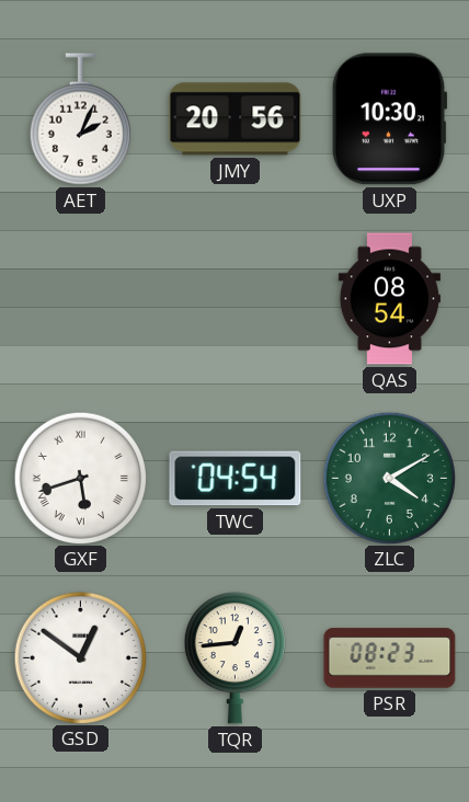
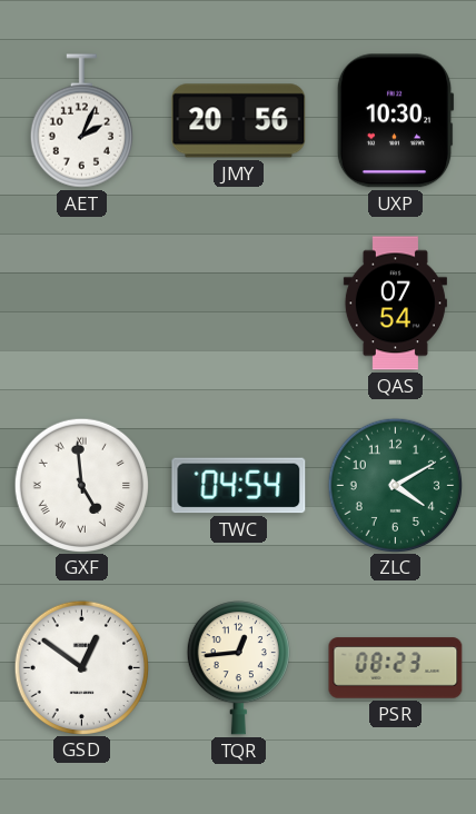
QAS: 08:54 -> 07:54
GXF: 5:42 -> 4:59
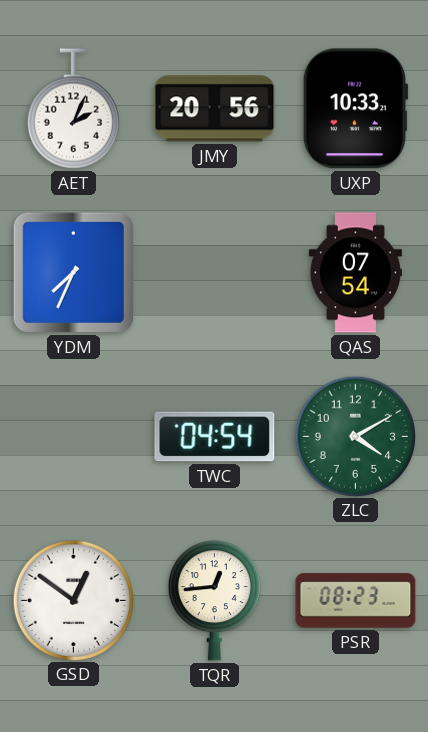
UXP: 10:30 -> 10:33
YDM: none -> 7:34
GXF: 4:59 -> none
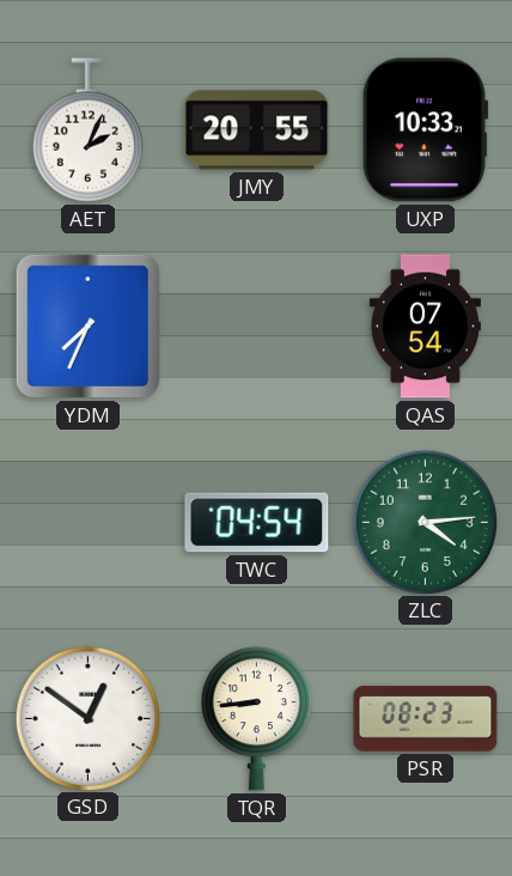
JMY: 20:56 -> 20:55
ZLC: 4:10 -> 4:14
TQR: 12:44 -> 8:44
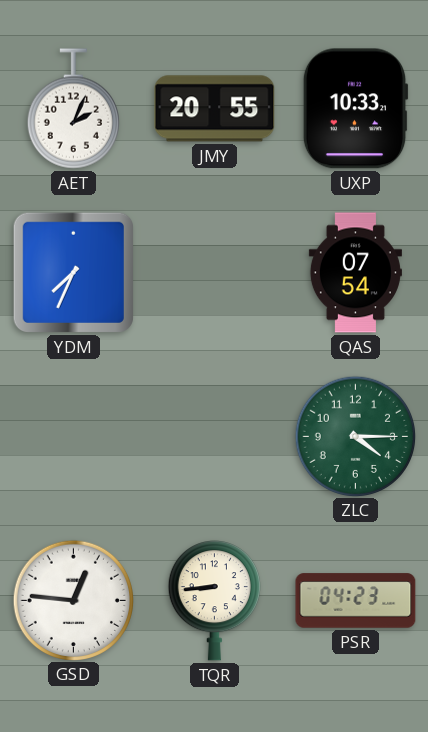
TWC: 04:54 -> none
ZLC: 4:14 -> 4:15
GSD: 12:51 -> 12:46
PSR: 08:23 -> 04:23
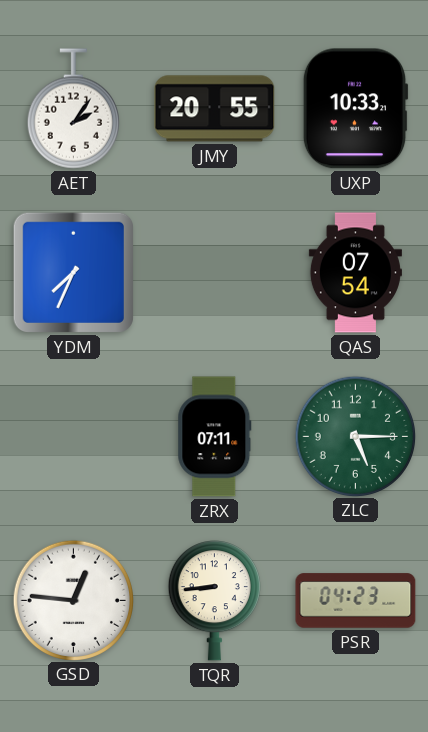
AET: 2:04 -> 2:06
ZRX: none -> 07:11
ZLC: 4:15 -> 5:15
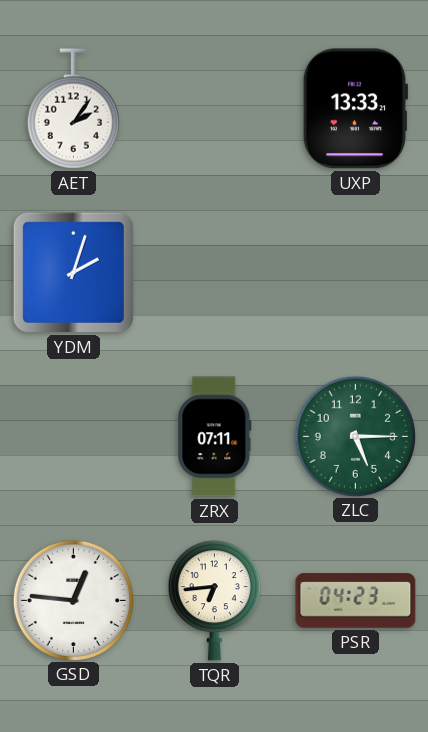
JMY: 20:55 -> none
UXP: 10:33 -> 13:33
YDM: 7:34 -> 2:03
QAS: 07:54 -> none
TQR: 8:44 -> 6:44
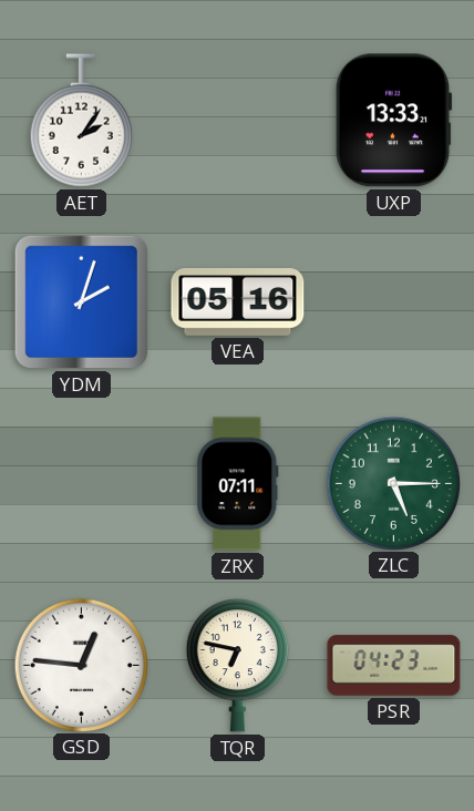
VEA: none -> 05:16
TQR: 6:44 -> 6:47
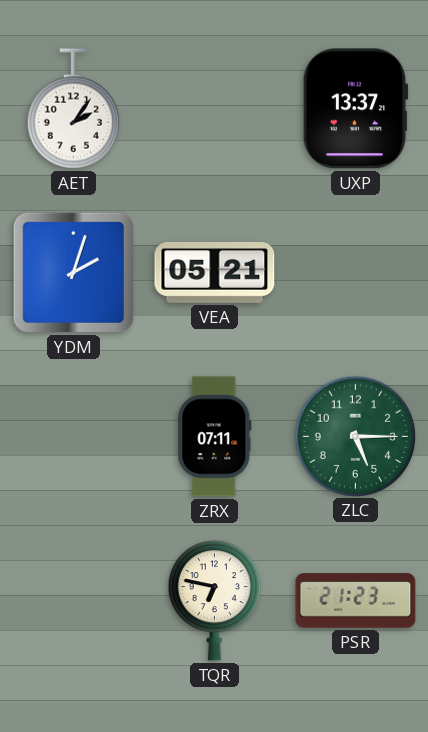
UXP: 13:33 -> 13:37
VEA: 05:16 -> 05:21
GSD: 12:46 -> none
PSR: 04:23 -> 21:23
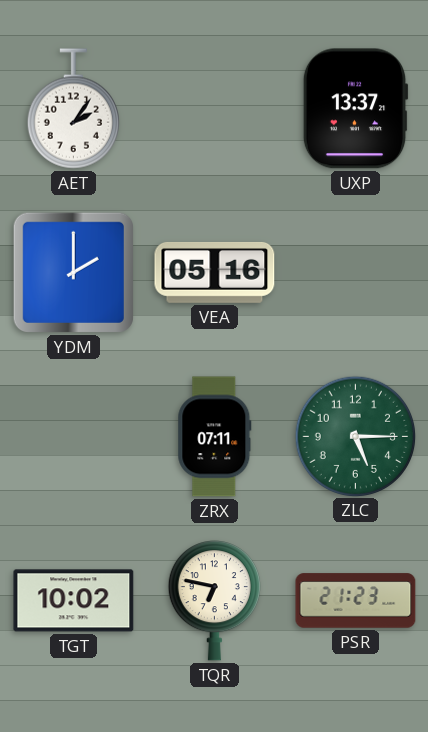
YDM: 2:03 -> 2:00
VEA: 05:21 -> 05:16
TGT: none -> 10:02
